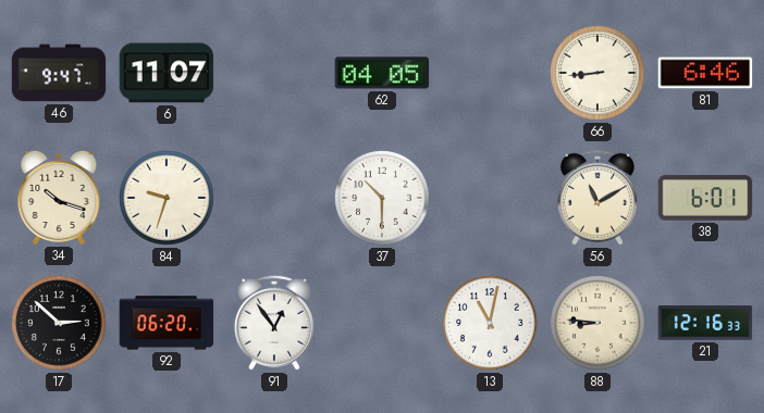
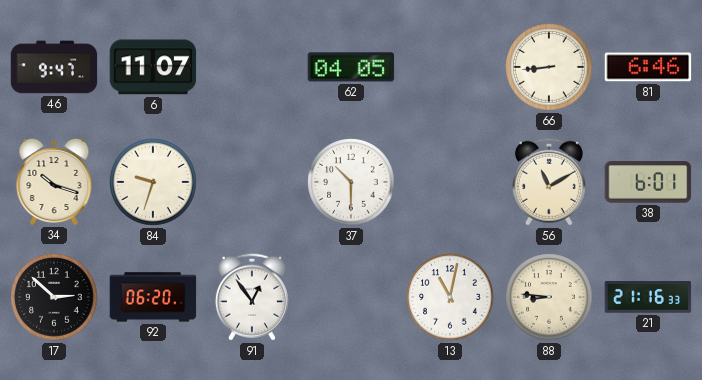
21: 12:16 -> 21:16
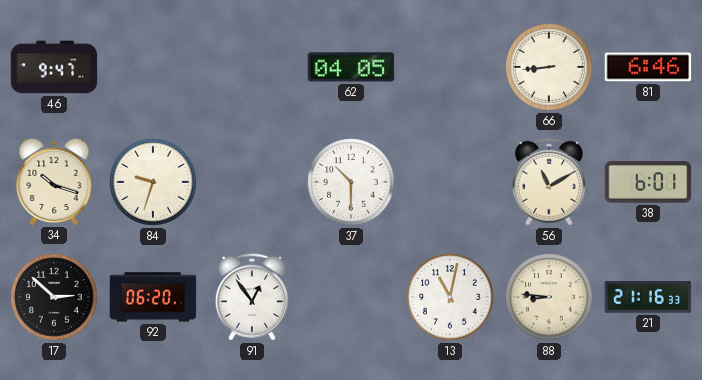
6: 11:07 -> none
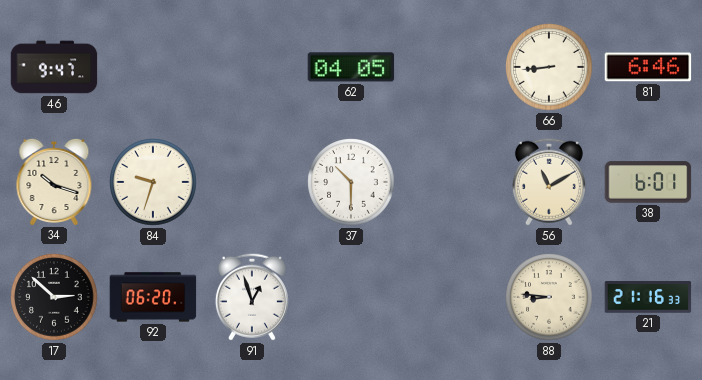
91: 12:54 -> 12:57
13: 11:02 -> none
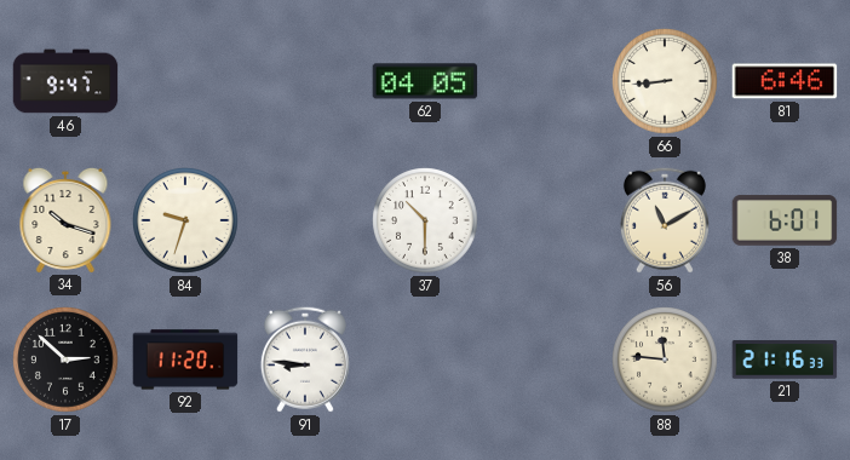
92: 06:20 -> 11:20
91: 12:57 -> 8:46
88: 8:46 -> 11:46
